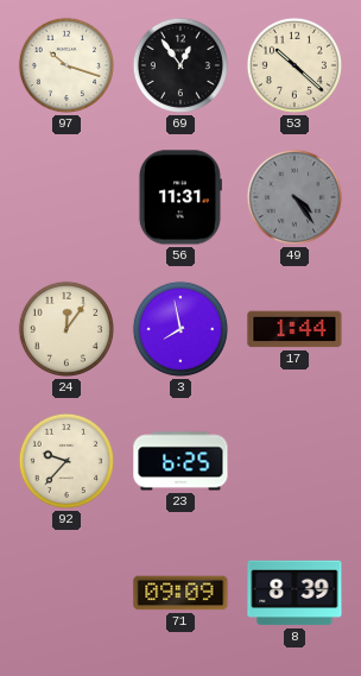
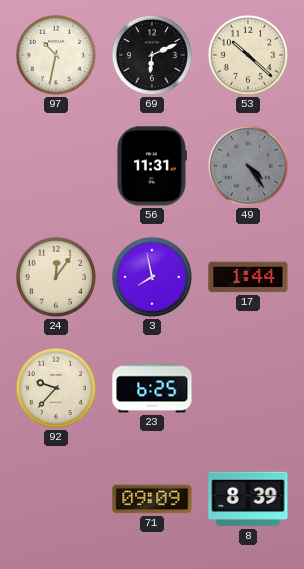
97: 10:18 -> 10:32
69: 12:54 -> 6:11
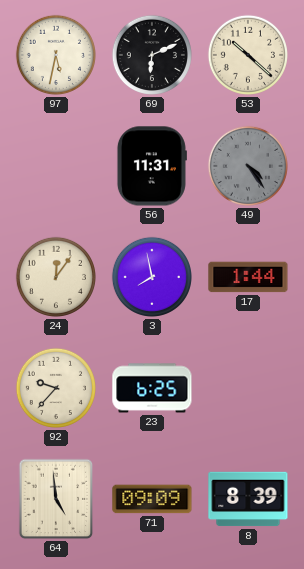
97: 10:32 -> 5:32
64: none -> 4:59
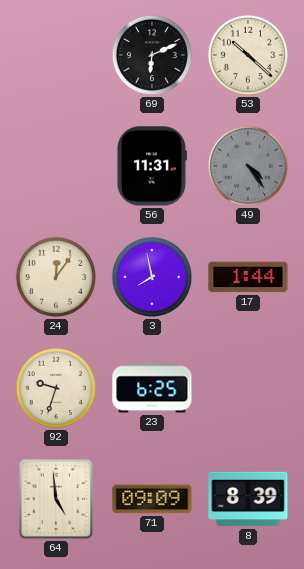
97: 5:32 -> none
92: 9:37 -> 9:33
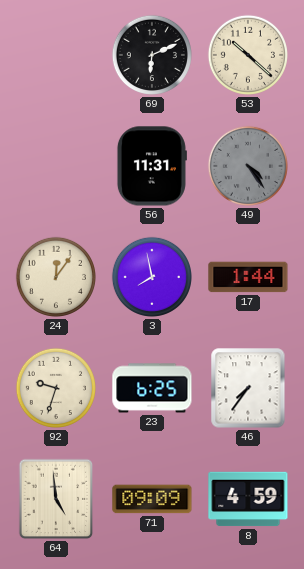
46: none -> 7:36
8: 8:39 -> 4:59
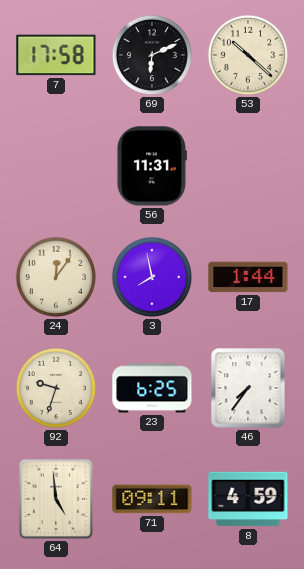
7: none -> 17:58
49: 4:24 -> none
71: 09:09 -> 09:11
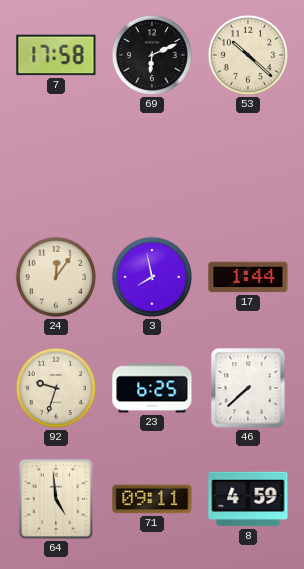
56: 11:31 -> none
46: 7:36 -> 7:38
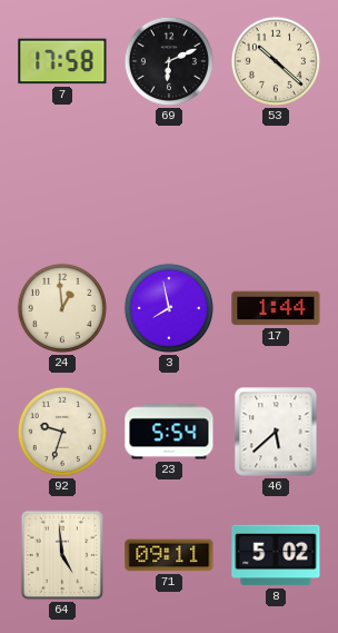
24: 12:06 -> 12:59
23: 6:25 -> 5:54
46: 7:38 -> 5:38
8: 4:59 -> 5:02
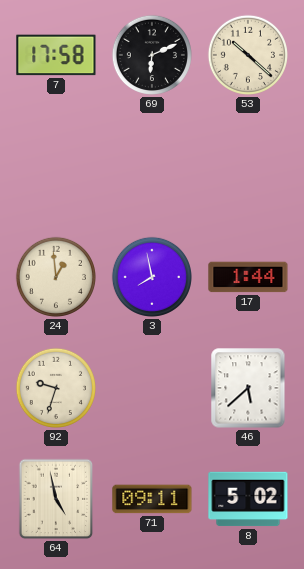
23: 5:54 -> none
64: 4:59 -> 4:58
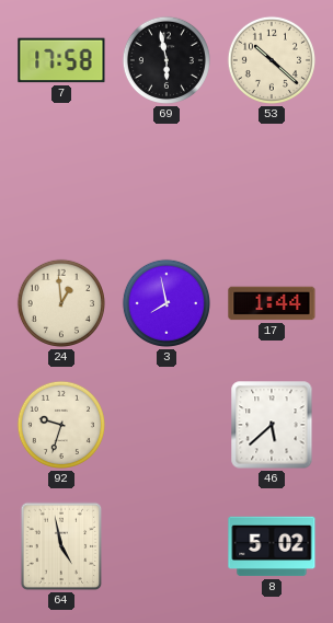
69: 6:11 -> 5:58
71: 09:11 -> none
